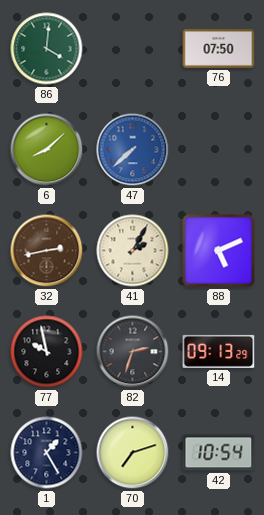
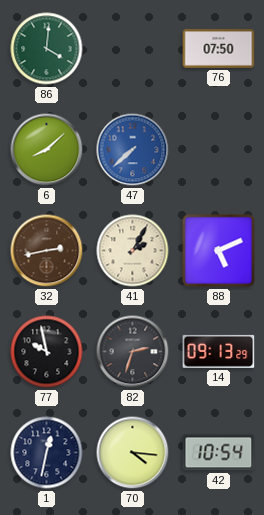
1: 1:25 -> 12:32
70: 7:12 -> 4:16
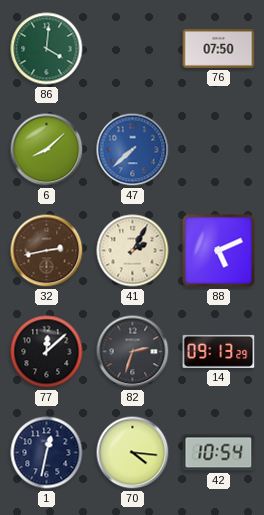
77: 9:58 -> 12:08
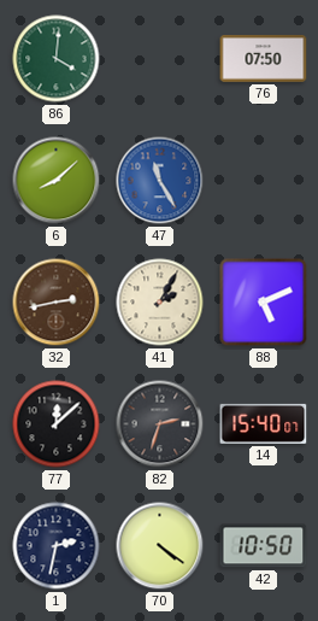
47: 7:38 -> 11:25
14: 09:13 -> 15:40
1: 12:32 -> 2:32
70: 4:16 -> 4:21
42: 10:54 -> 10:50
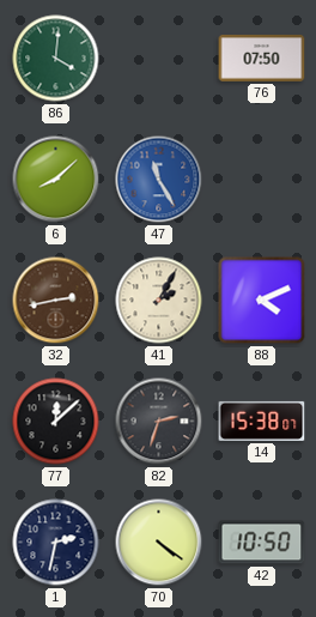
88: 5:11 -> 4:11
14: 15:40 -> 15:38
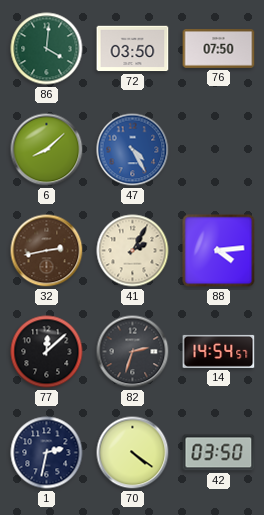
72: none -> 03:50
47: 11:25 -> 4:25
88: 4:11 -> 4:14
14: 15:38 -> 14:54
42: 10:50 -> 03:50
